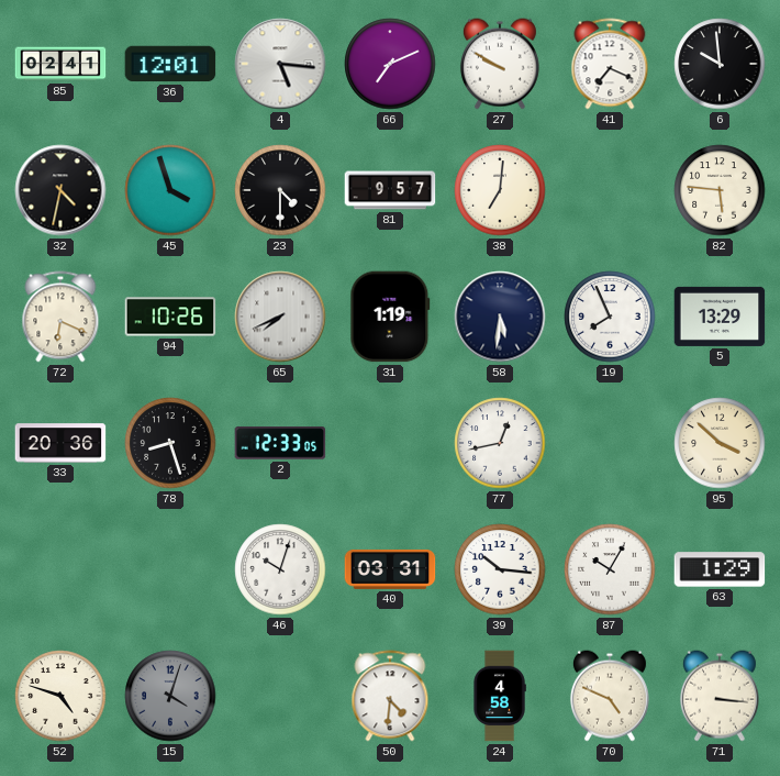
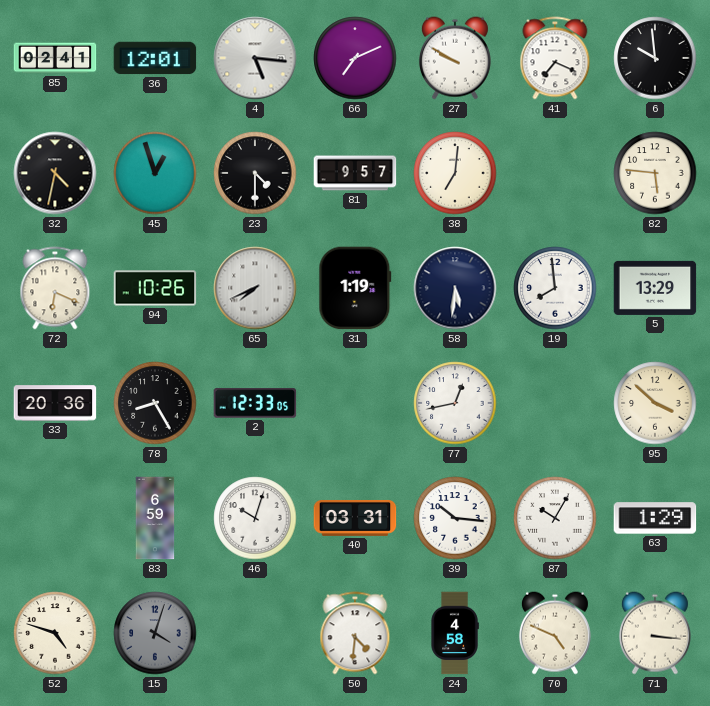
45: 3:57 -> 12:57
19: 7:56 -> 7:59
78: 8:27 -> 8:25
83: none -> 6:59
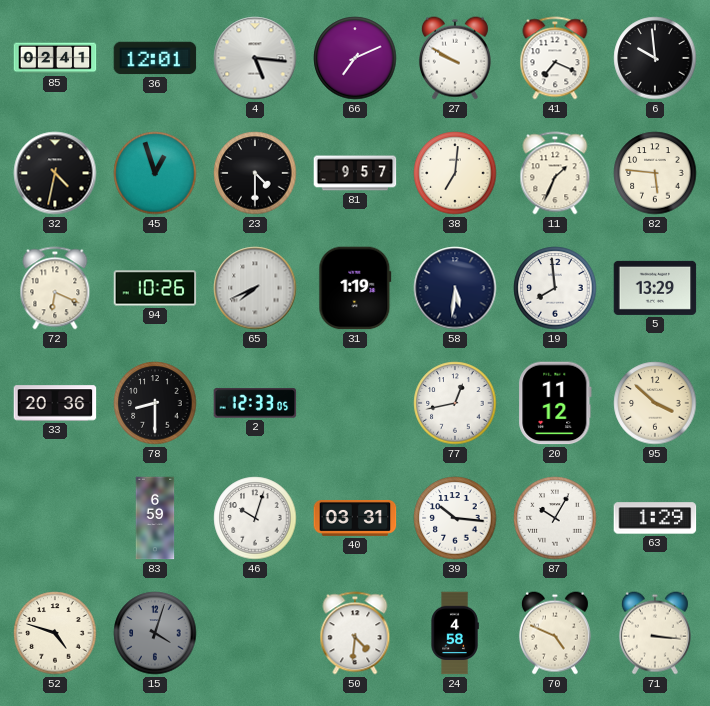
11: none -> 1:34
78: 8:25 -> 8:30
20: none -> 11:12
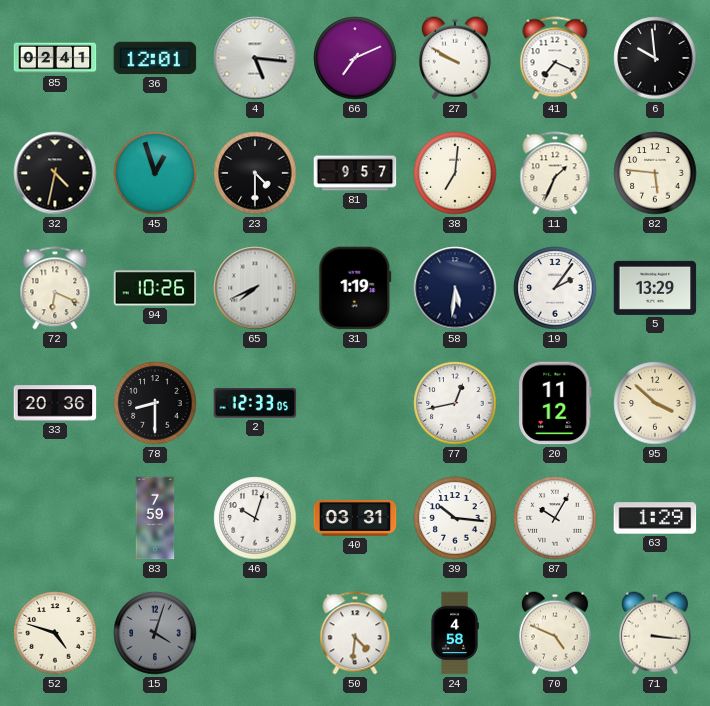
19: 7:59 -> 2:06
83: 6:59 -> 7:59
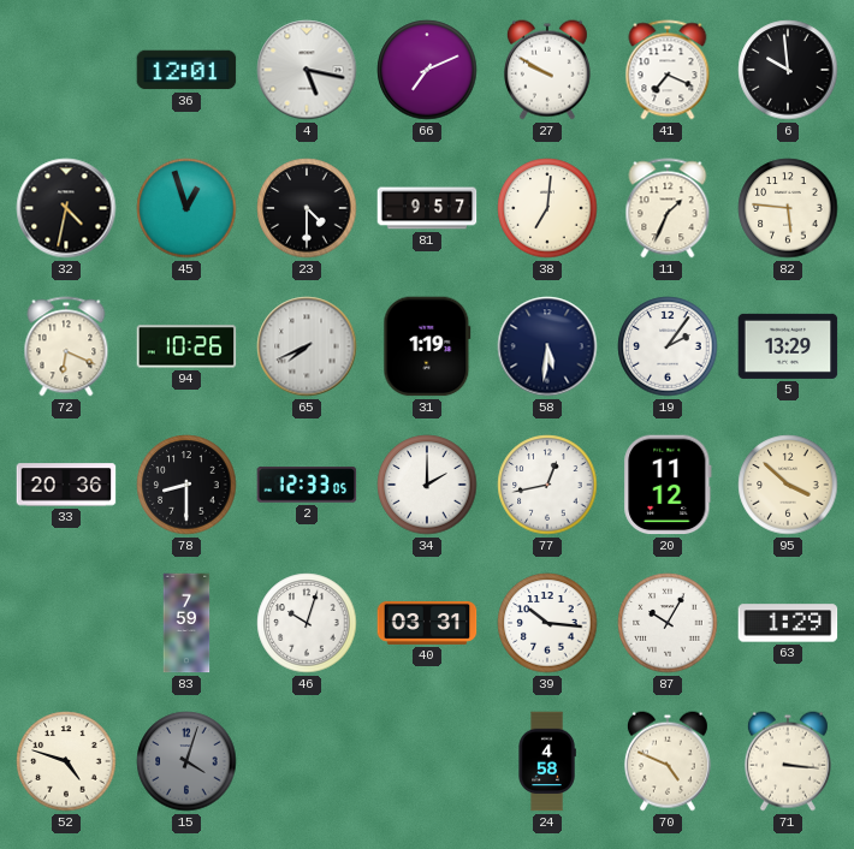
85: 02:41 -> none
4: 5:16 -> 5:17
34: none -> 2:00
50: 4:31 -> none
